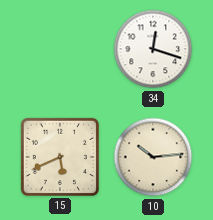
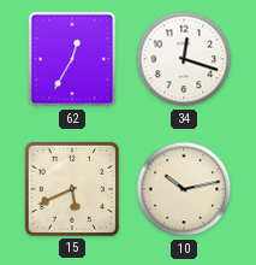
62: none -> 12:35
10: 10:14 -> 10:13
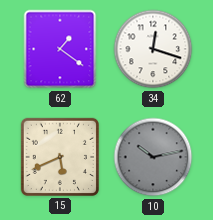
62: 12:35 -> 1:21
10 dial: cream -> grey
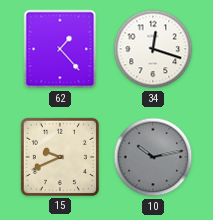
62: 1:21 -> 1:23
15: 5:41 -> 9:41
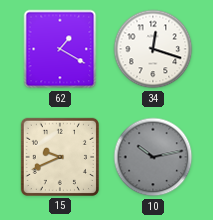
62: 1:23 -> 1:20
